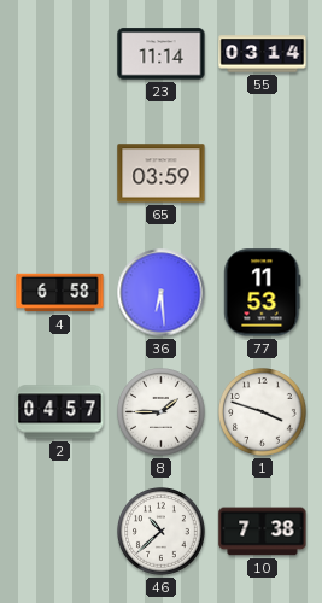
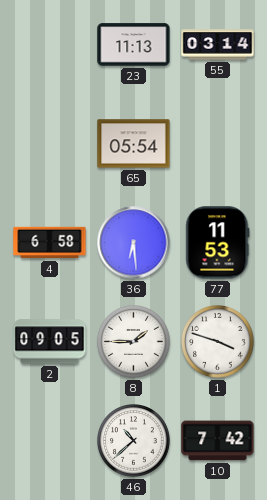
23: 11:14 -> 11:13
65: 03:59 -> 05:54
2: 04:57 -> 09:05
10: 7:38 -> 7:42
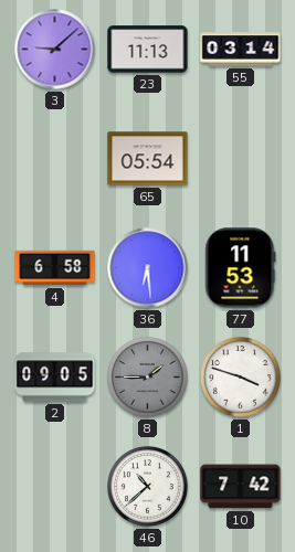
3: none -> 9:08
8 dial: white -> grey
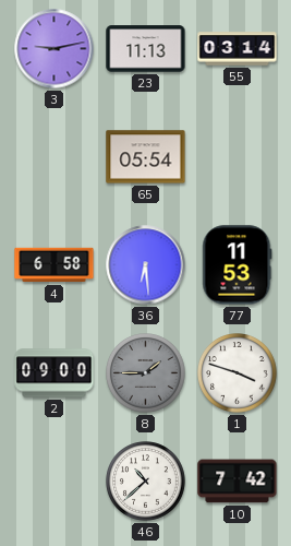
3: 9:08 -> 9:13
2: 09:05 -> 09:00
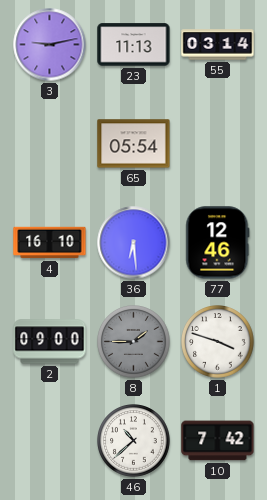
4: 6:58 -> 16:10
77: 11:53 -> 12:46
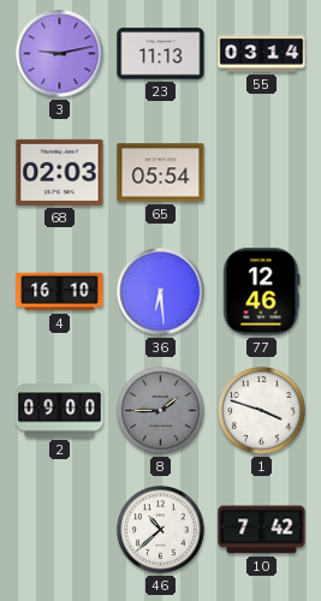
68: none -> 02:03
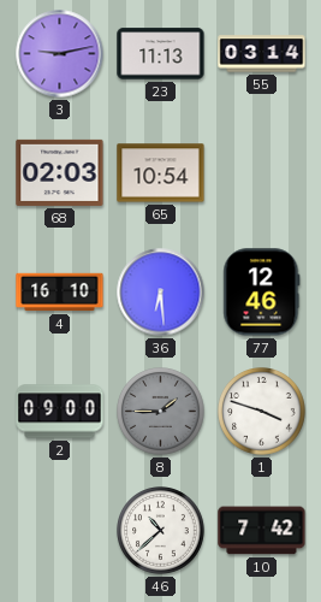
65: 05:54 -> 10:54
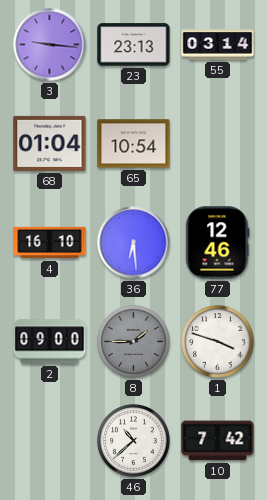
3: 9:13 -> 9:16
23: 11:13 -> 23:13
68: 02:03 -> 01:04
